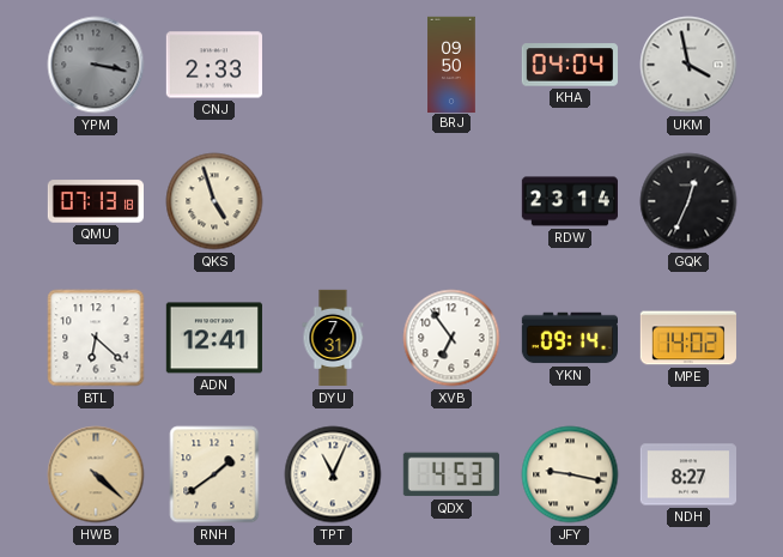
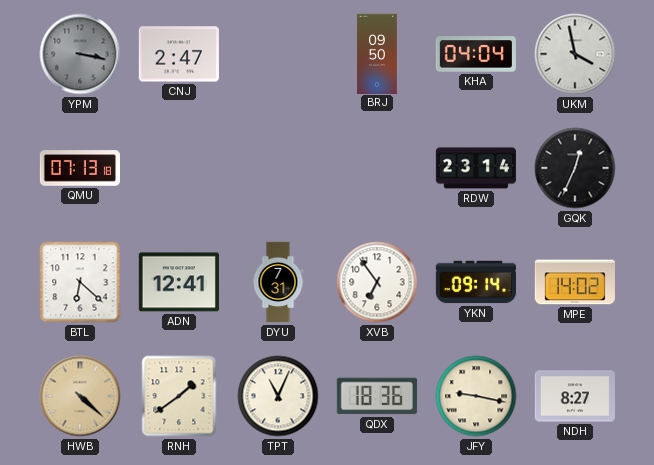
CNJ: 2:33 -> 2:47
QKS: 4:57 -> none
QDX: 4:53 -> 18:36
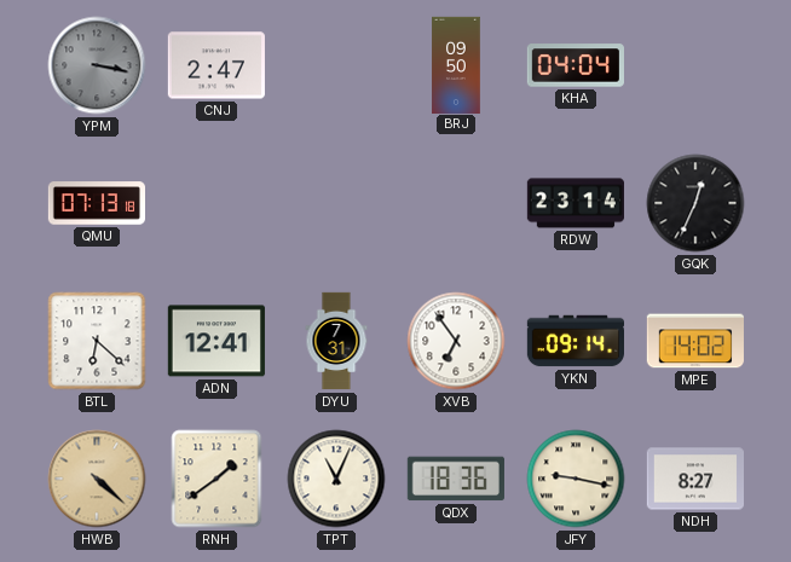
UKM: 3:58 -> none
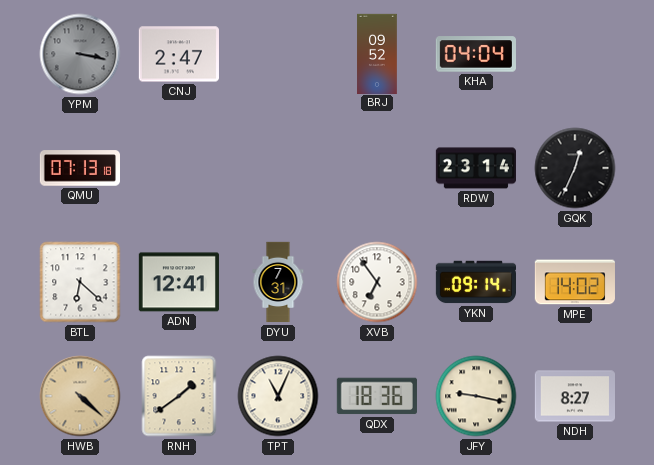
BRJ: 09:50 -> 09:52
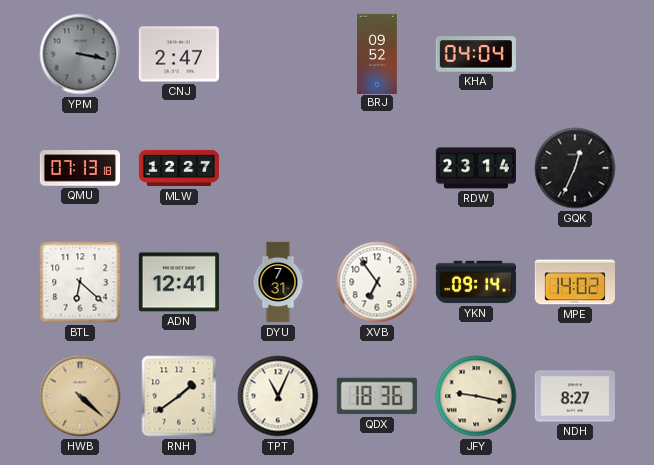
MLW: none -> 12:27
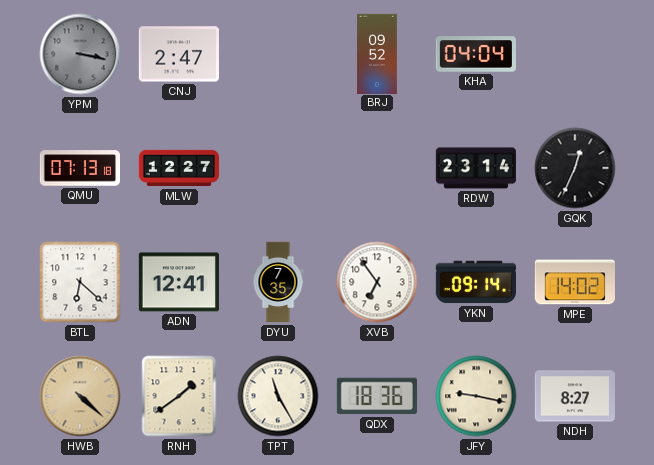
DYU: 7:31 -> 7:35
TPT: 11:04 -> 11:25
